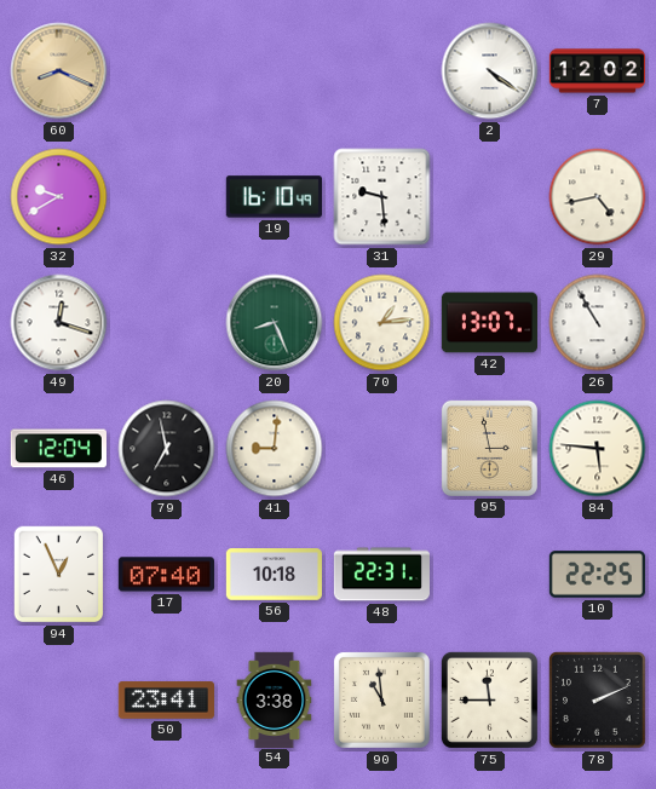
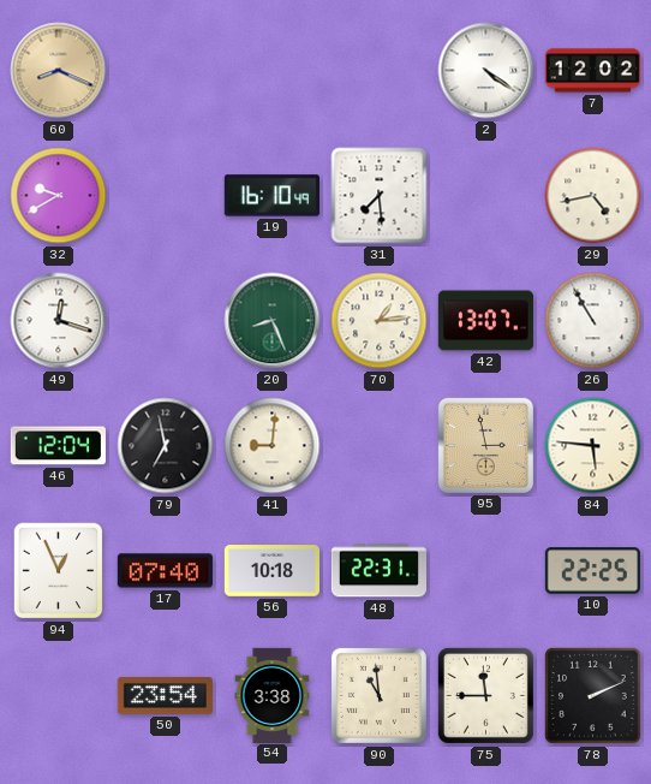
31: 9:29 -> 7:29
50: 23:41 -> 23:54
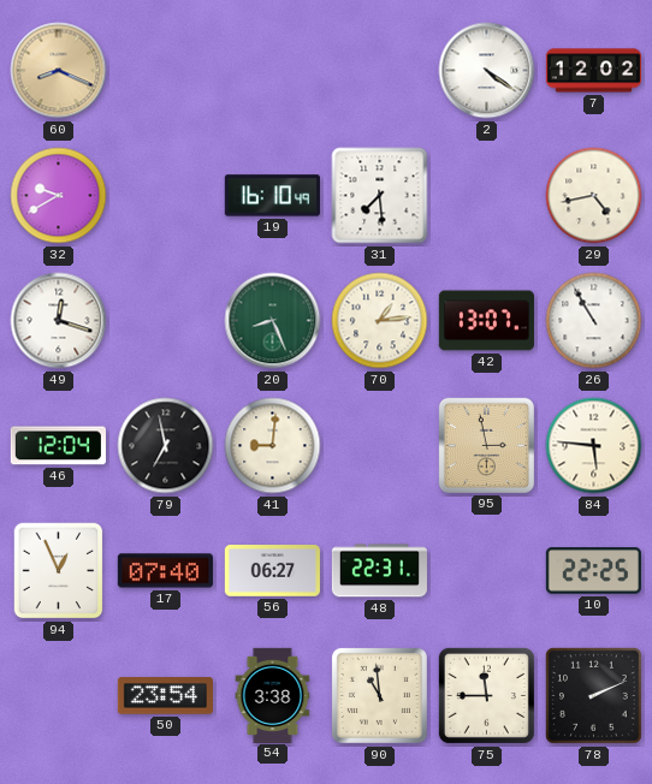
56: 10:18 -> 06:27
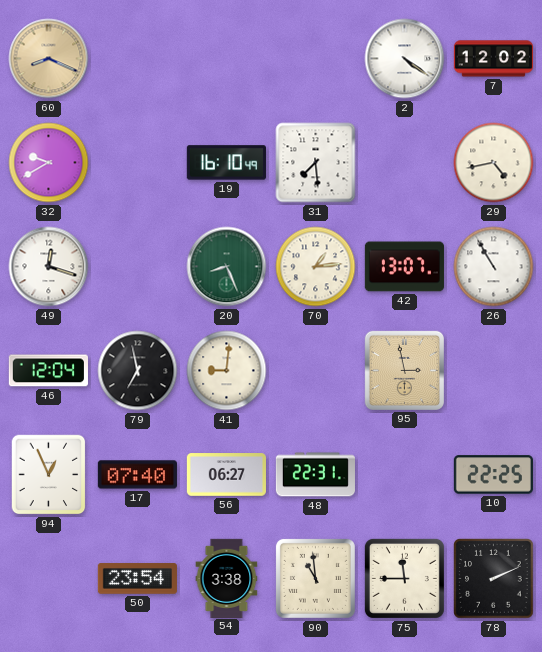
84: 5:46 -> none
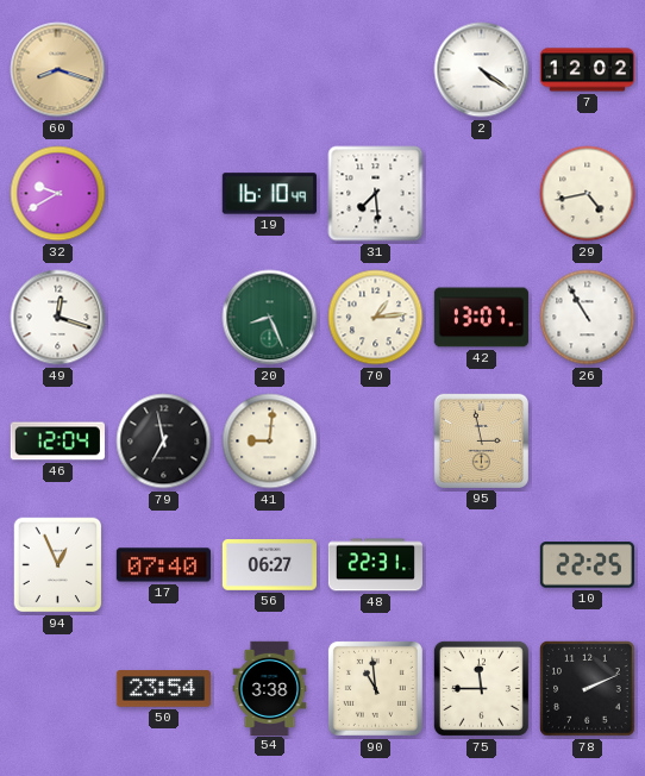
60: 8:19 -> 8:18
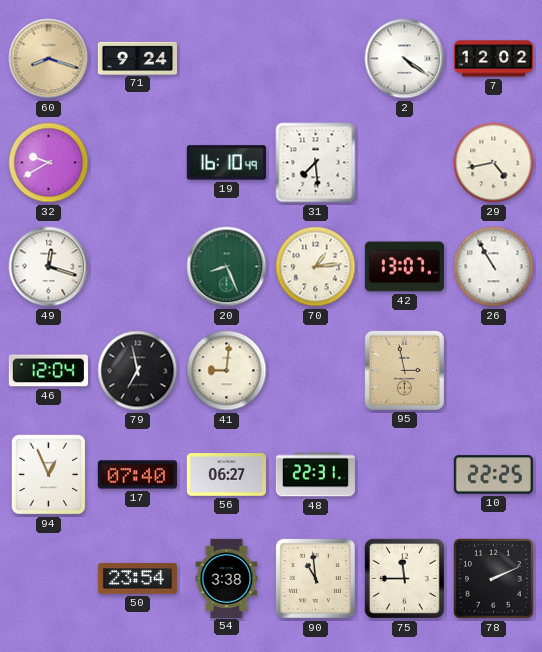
71: none -> 9:24
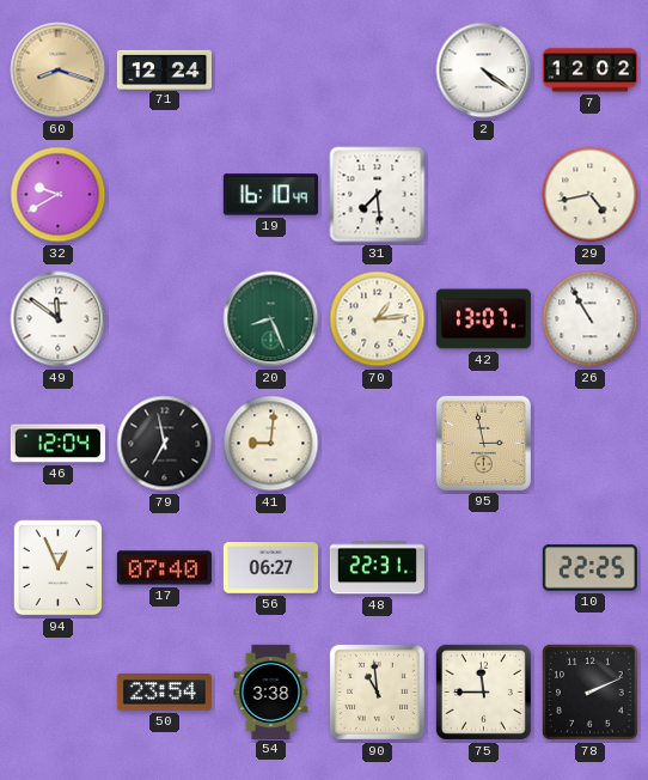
71: 9:24 -> 12:24
49: 12:18 -> 11:51
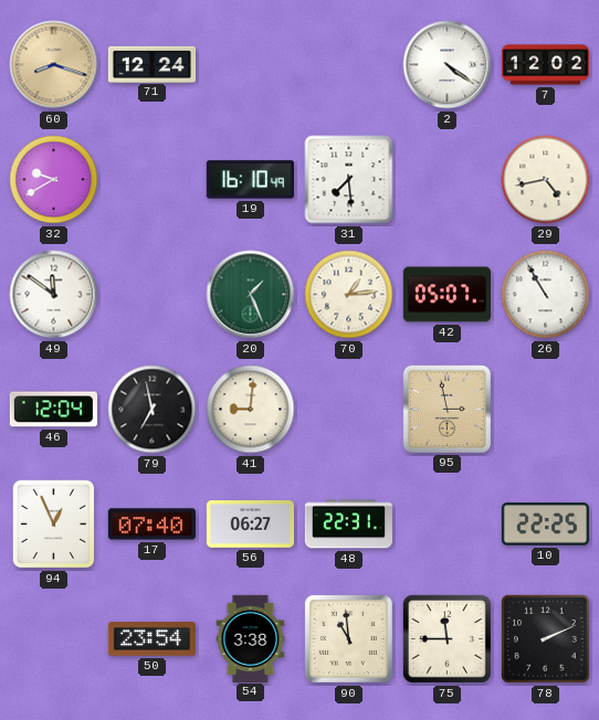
20: 8:26 -> 1:26
42: 13:07 -> 05:07
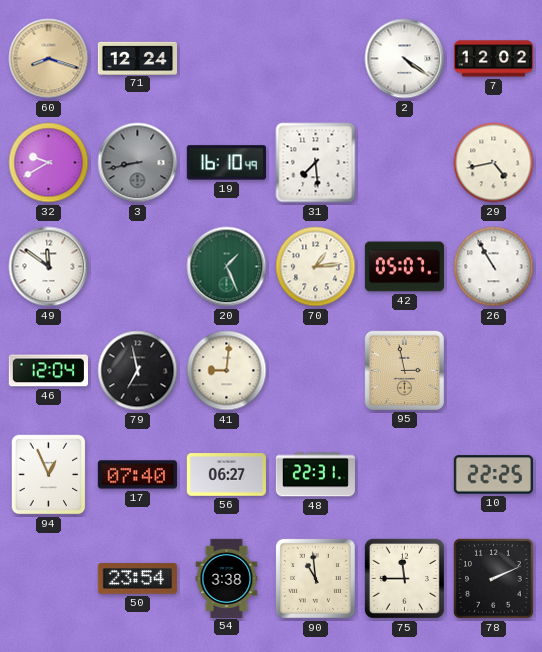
3: none -> 8:43
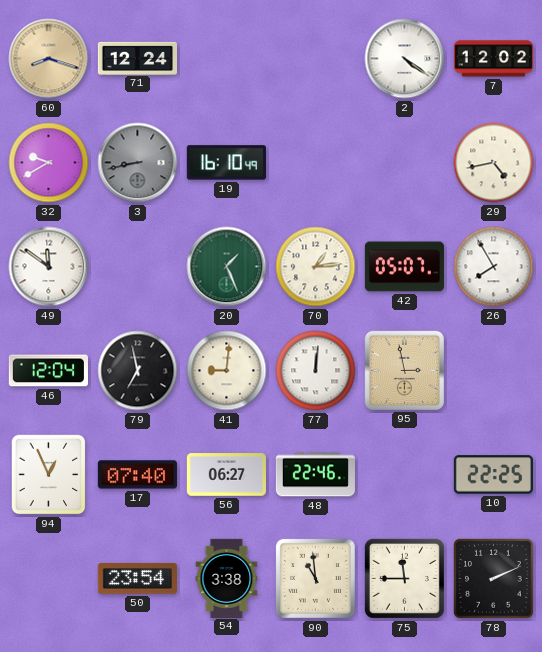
31: 7:29 -> none
26: 10:55 -> 7:55
77: none -> 12:01
48: 22:31 -> 22:46
